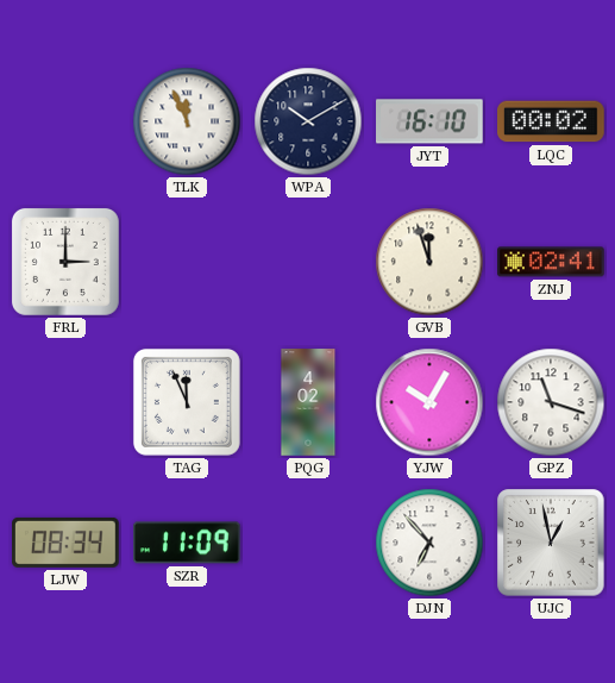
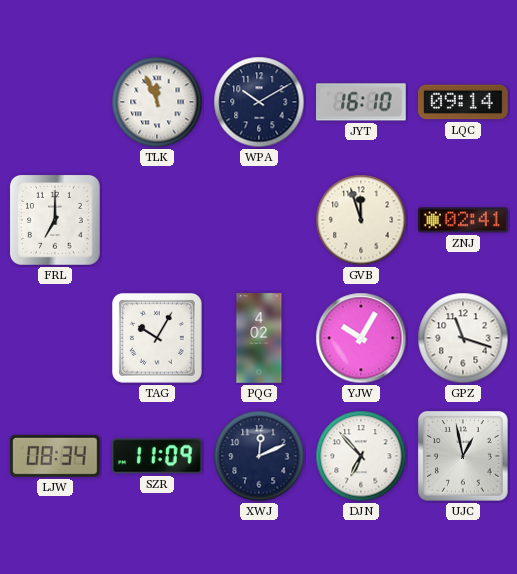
LQC: 00:02 -> 09:14
FRL: 3:00 -> 7:00
TAG: 11:56 -> 10:05
XWJ: none -> 12:11
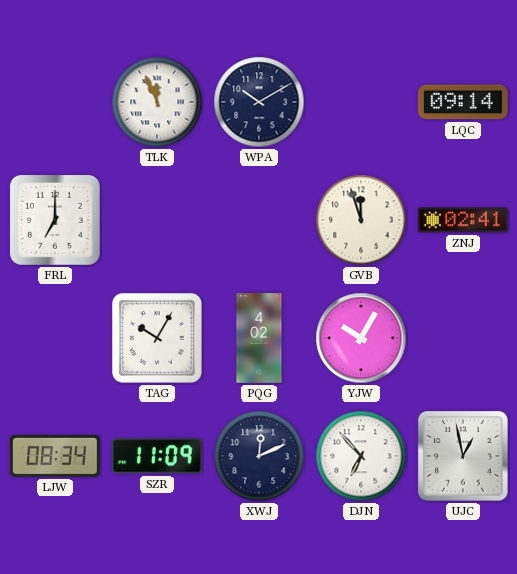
JYT: 16:10 -> none
GPZ: 11:18 -> none
